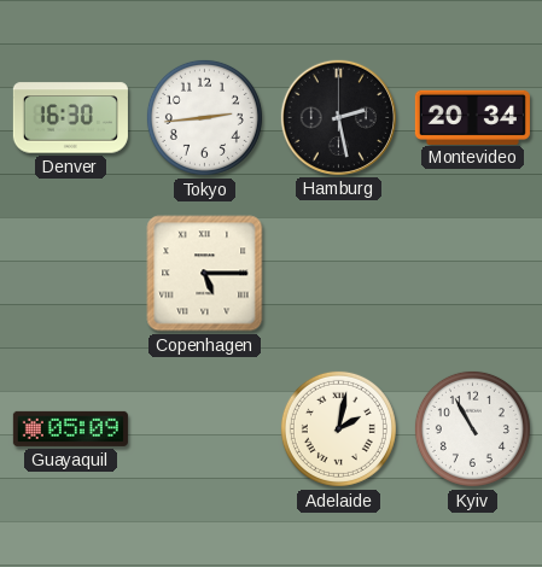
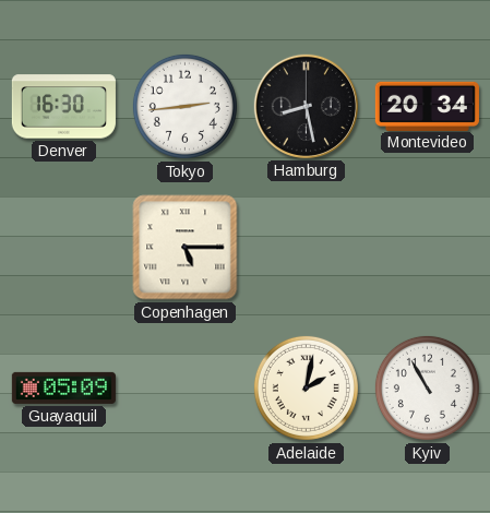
Hamburg: 2:28 -> 8:28
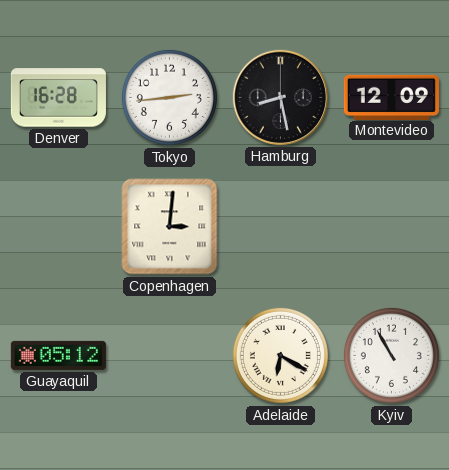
Denver: 16:30 -> 16:28
Montevideo: 20:34 -> 12:09
Copenhagen: 5:15 -> 3:01
Guayaquil: 05:09 -> 05:12
Adelaide: 2:02 -> 6:20
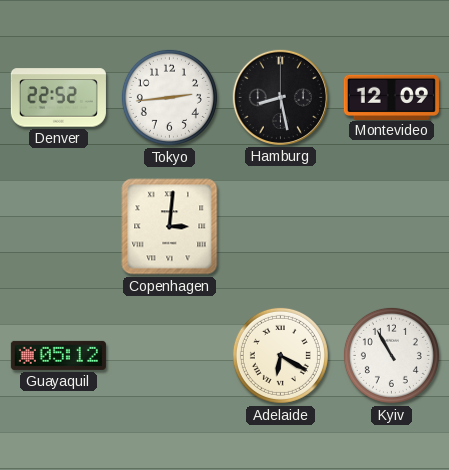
Denver: 16:28 -> 22:52
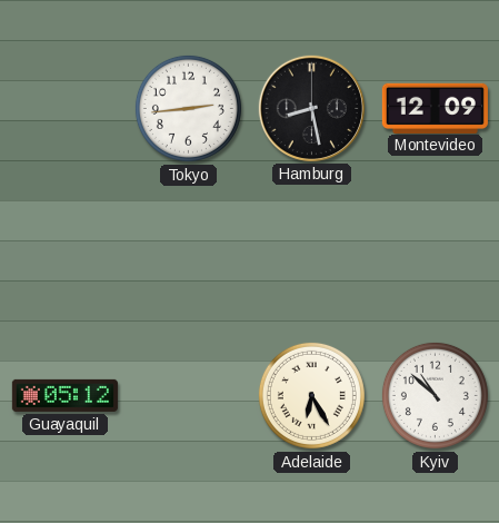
Denver: 22:52 -> none
Copenhagen: 3:01 -> none
Adelaide: 6:20 -> 6:25
Kyiv: 10:55 -> 10:52
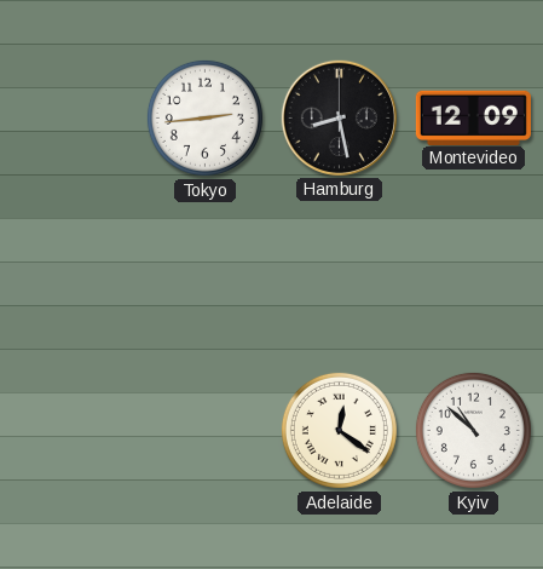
Guayaquil: 05:12 -> none
Adelaide: 6:25 -> 12:21
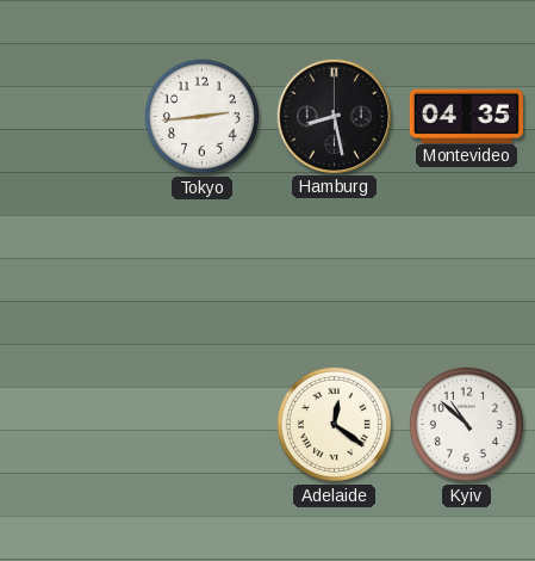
Montevideo: 12:09 -> 04:35
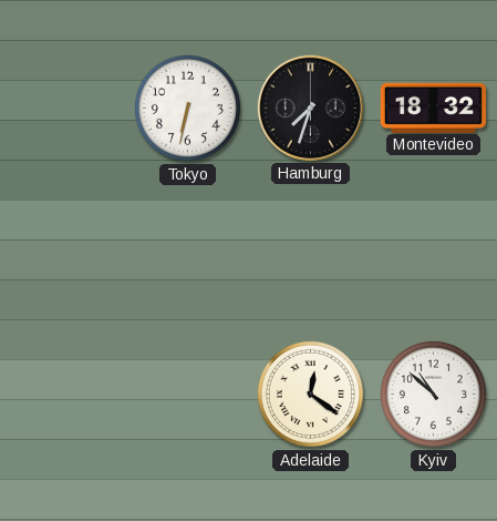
Tokyo: 2:44 -> 6:32
Hamburg: 8:28 -> 7:33
Montevideo: 04:35 -> 18:32
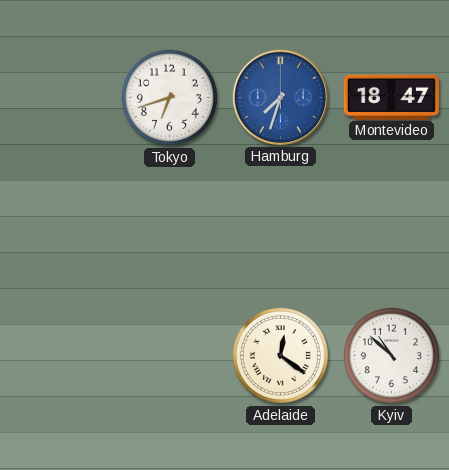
Tokyo: 6:32 -> 6:42
Hamburg dial: black -> blue
Montevideo: 18:32 -> 18:47
